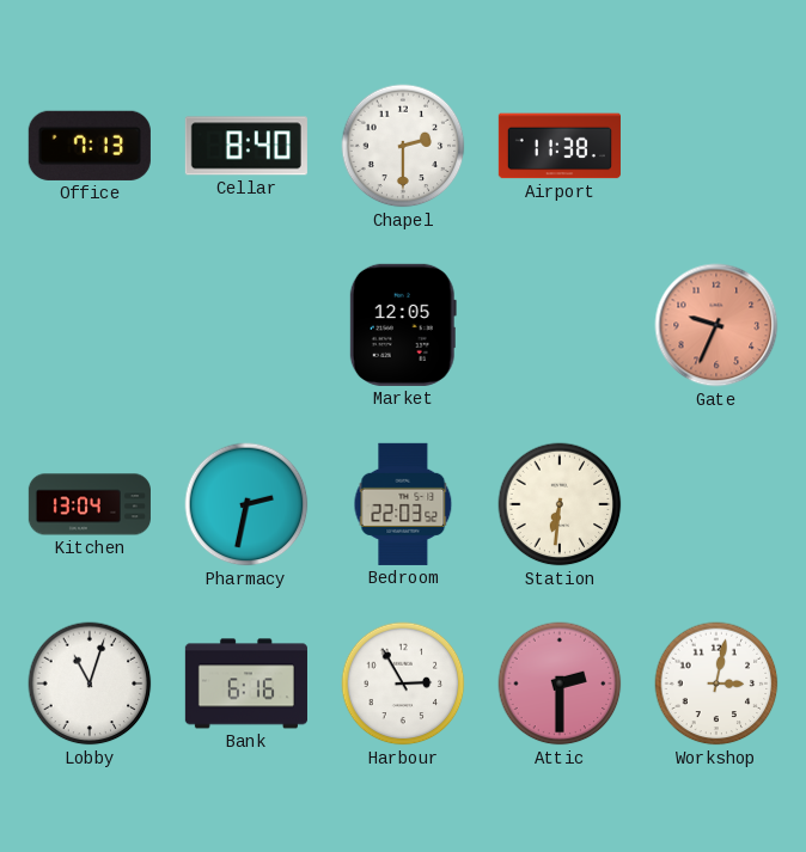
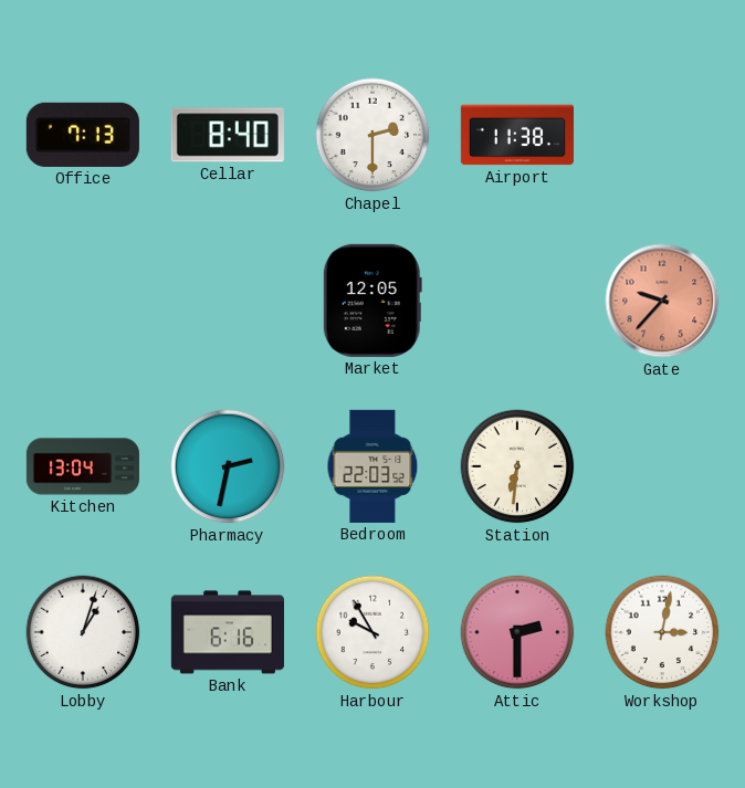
Gate: 9:34 -> 9:37
Lobby: 11:03 -> 1:03
Harbour: 2:55 -> 9:55
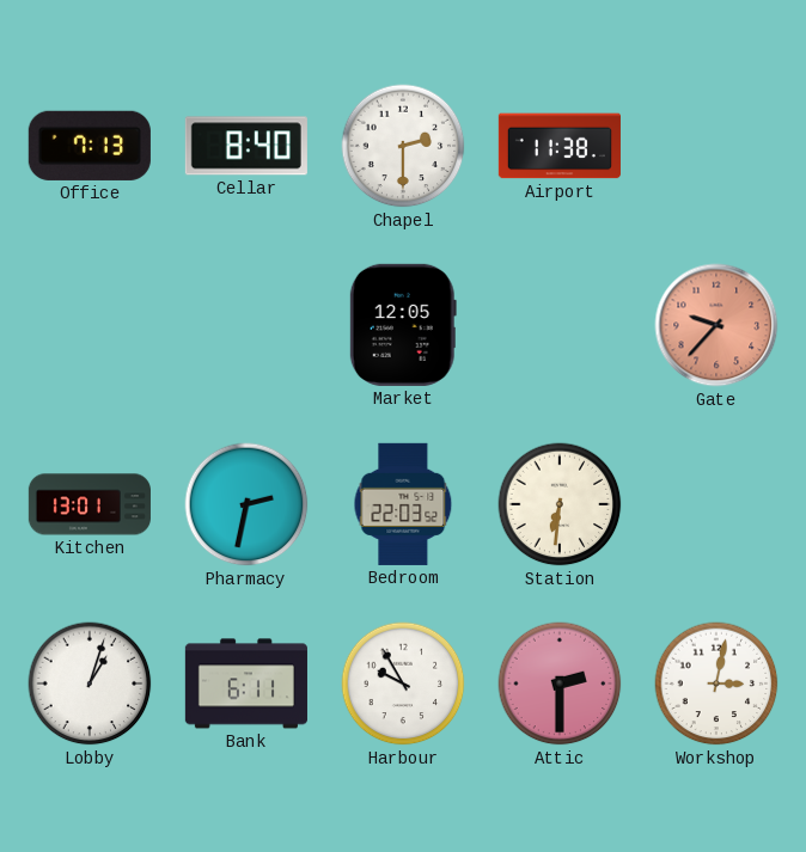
Kitchen: 13:04 -> 13:01
Bank: 6:16 -> 6:11
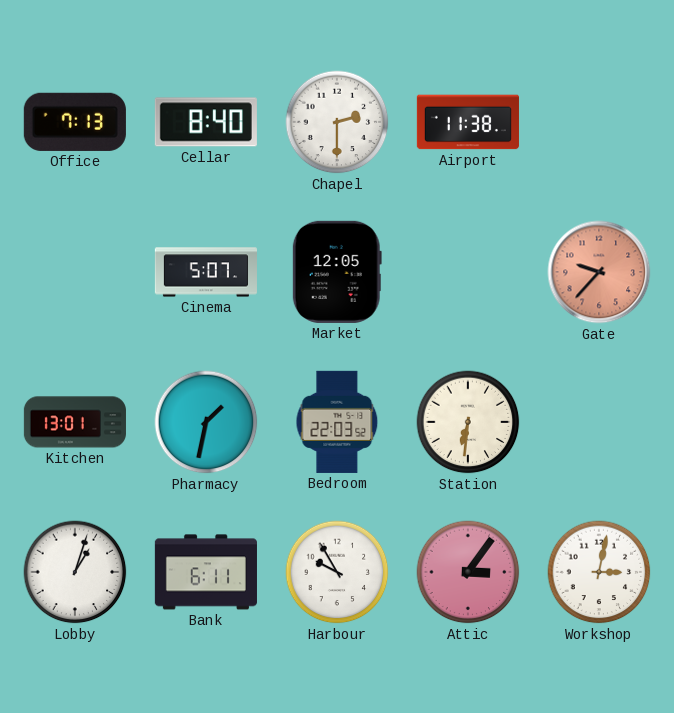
Cinema: none -> 5:07
Pharmacy: 2:32 -> 1:32
Attic: 2:30 -> 3:06
